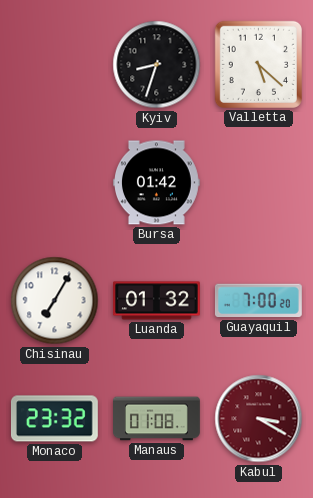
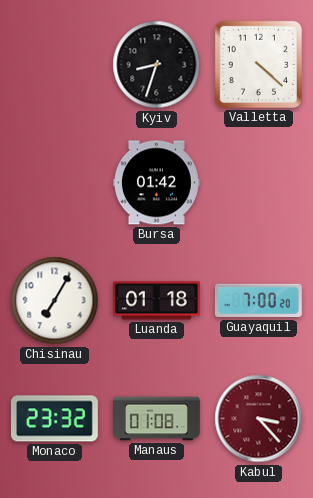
Valletta: 5:22 -> 4:22
Luanda: 01:32 -> 01:18
Kabul: 3:20 -> 3:23
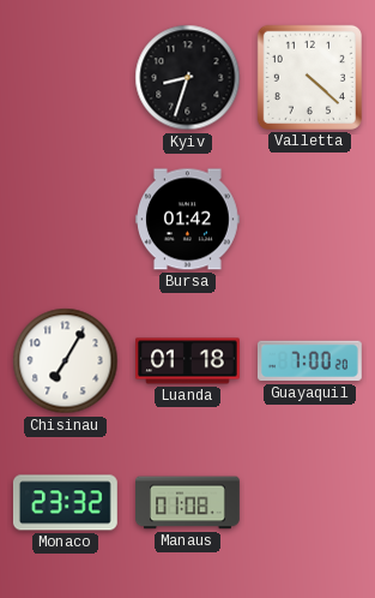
Kabul: 3:23 -> none
